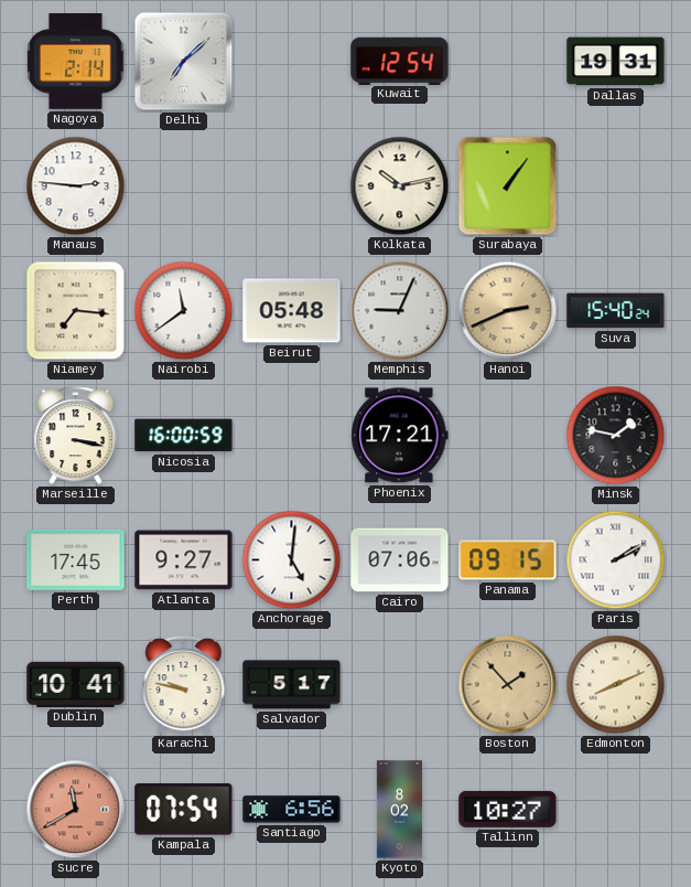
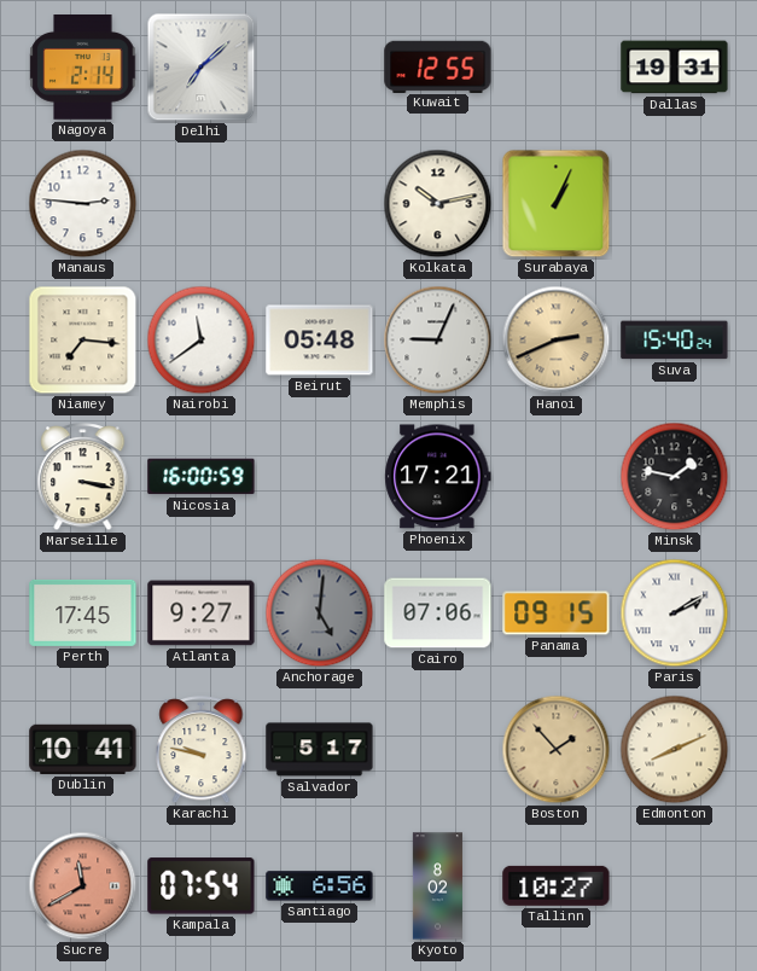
Kuwait: 12:54 -> 12:55
Surabaya: 1:06 -> 1:04
Anchorage dial: white -> grey
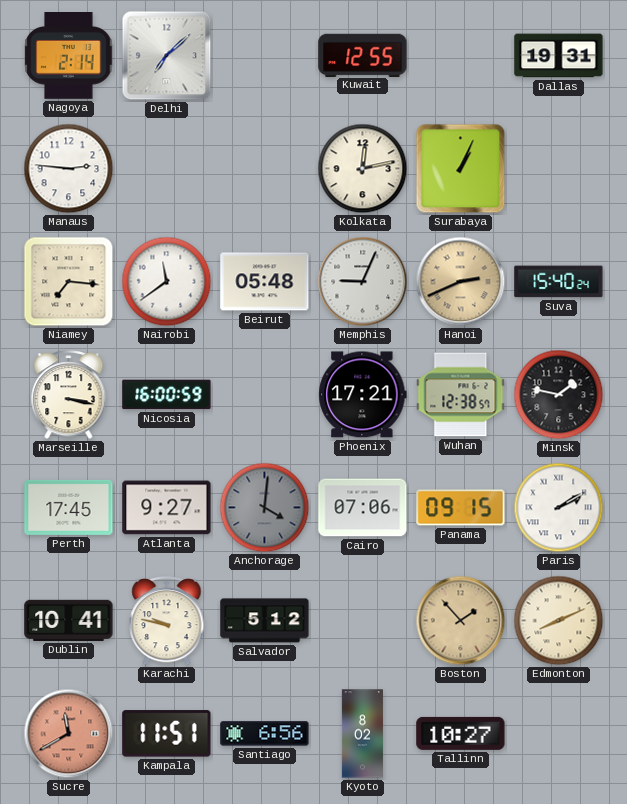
Kolkata: 10:13 -> 12:13
Wuhan: none -> 12:38
Anchorage: 5:01 -> 4:01
Salvador: 5:17 -> 5:12
Kampala: 07:54 -> 11:51
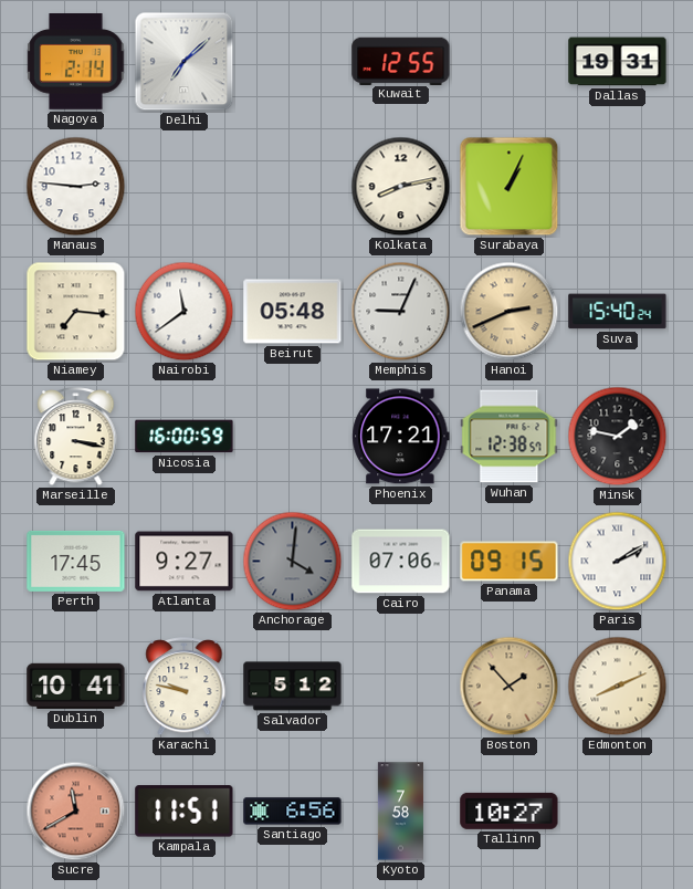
Kolkata: 12:13 -> 8:13
Kyoto: 8:02 -> 7:58
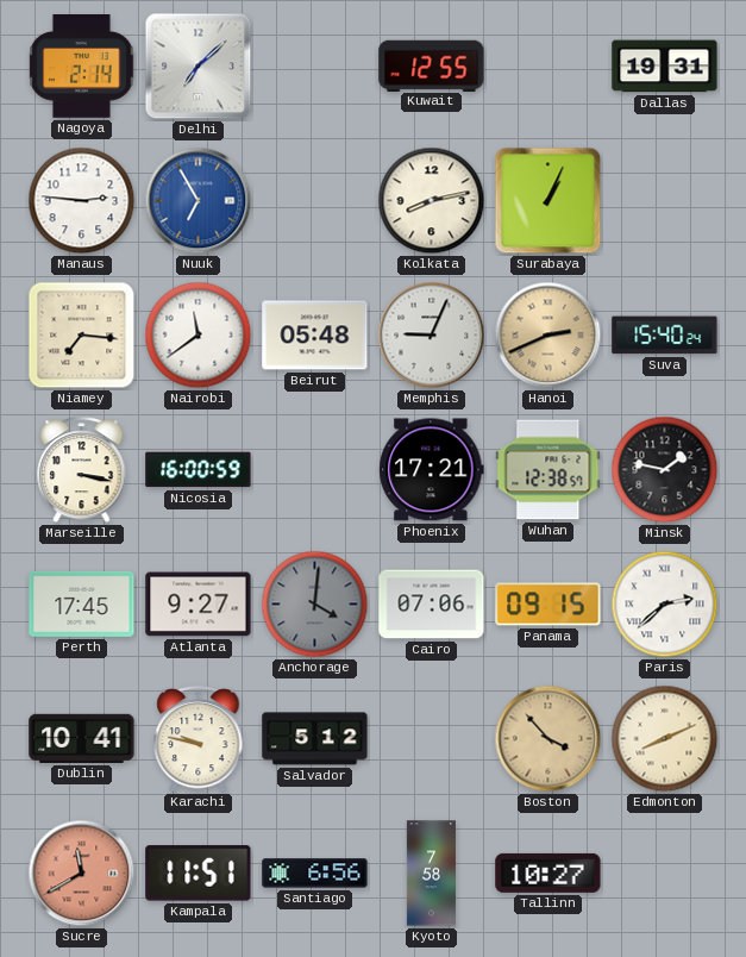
Nuuk: none -> 6:55
Paris: 2:10 -> 2:38
Boston: 1:53 -> 3:53
